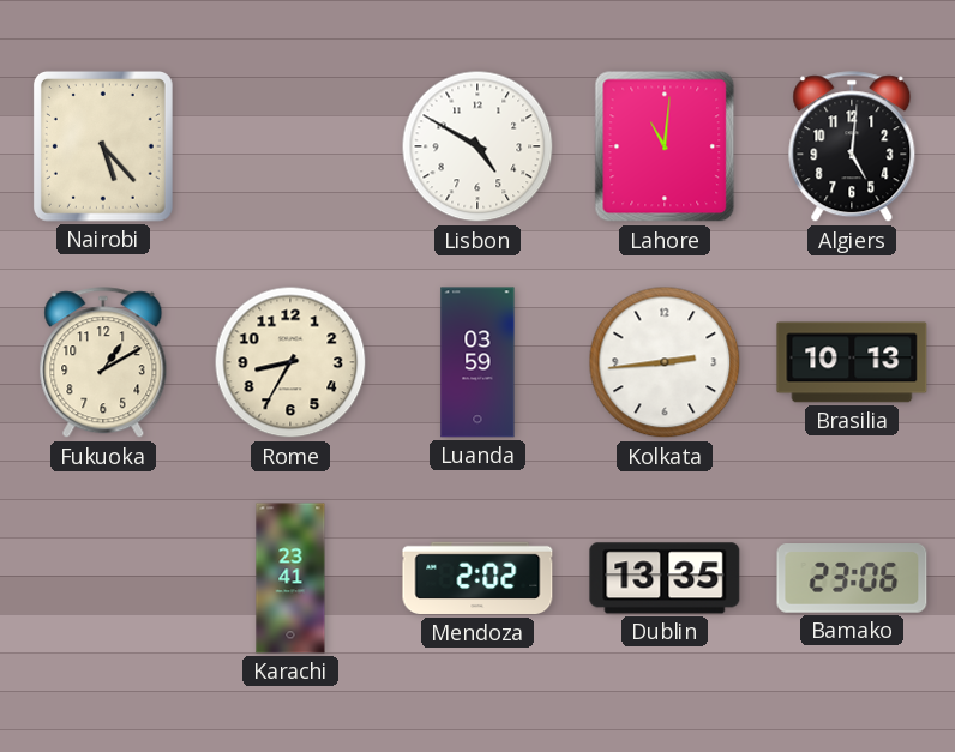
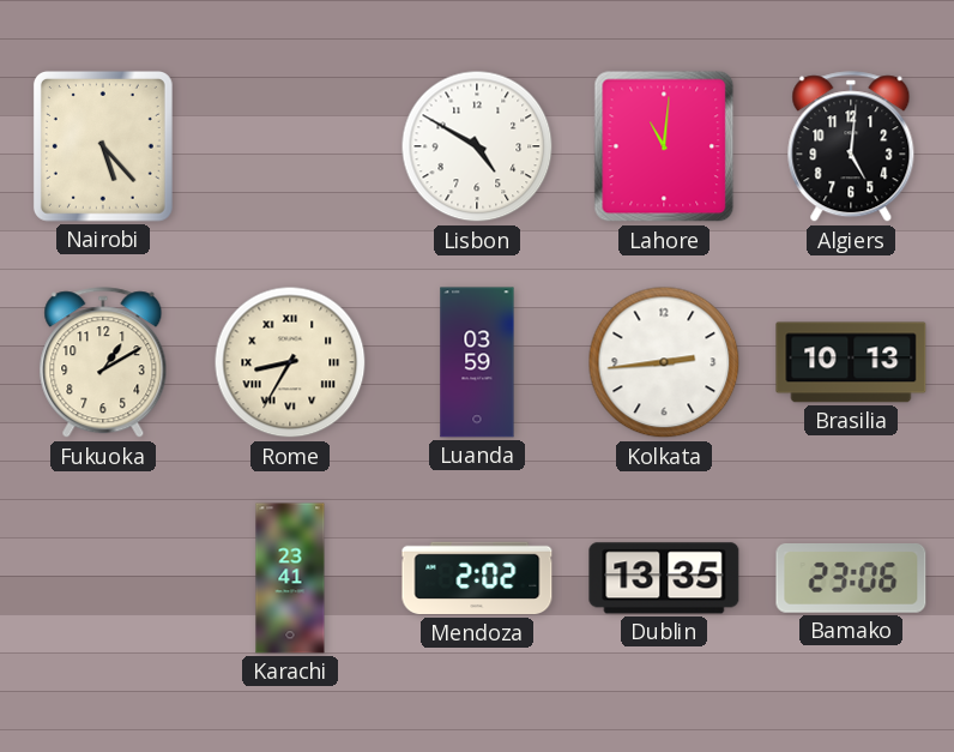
Rome numerals: Arabic -> Roman
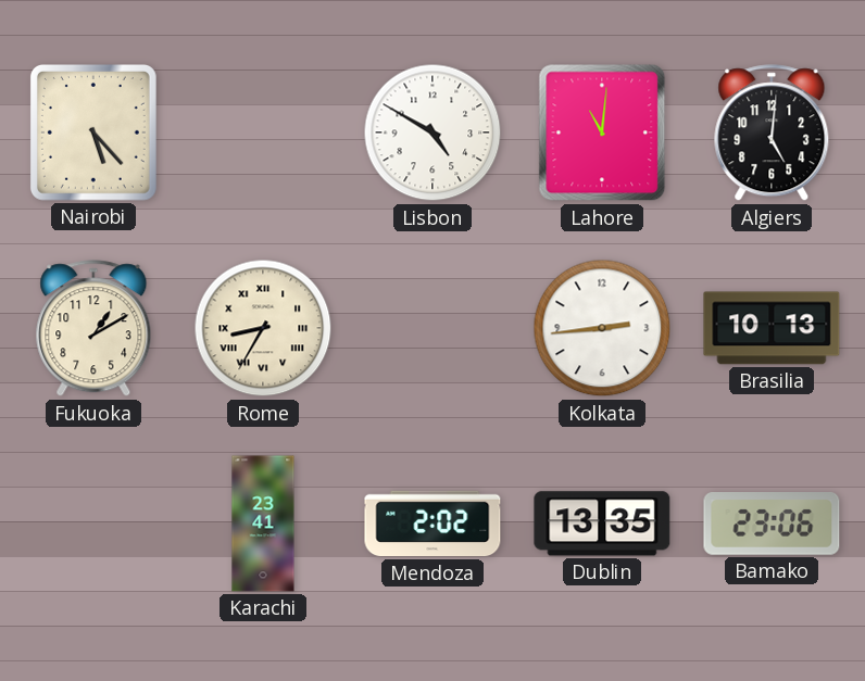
Luanda: 03:59 -> none
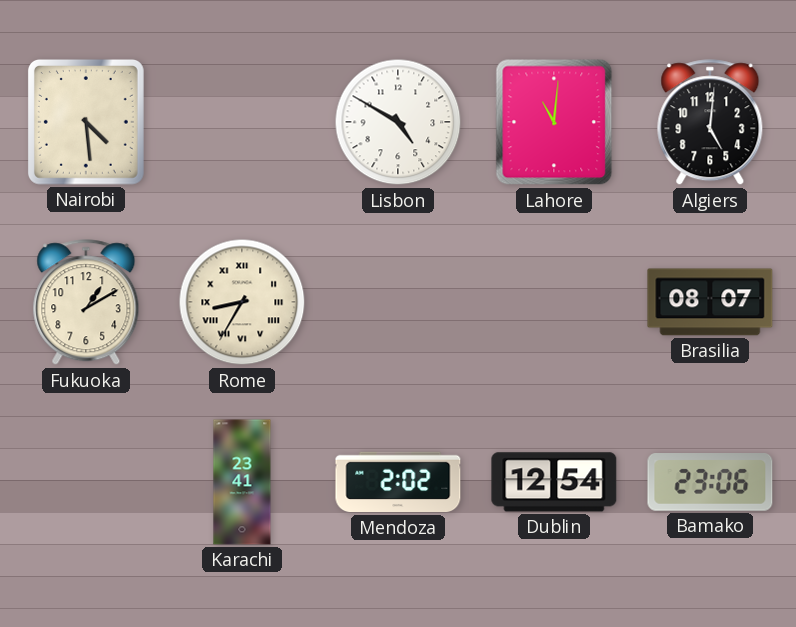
Nairobi: 5:23 -> 4:29
Kolkata: 2:44 -> none
Brasilia: 10:13 -> 08:07
Dublin: 13:35 -> 12:54
